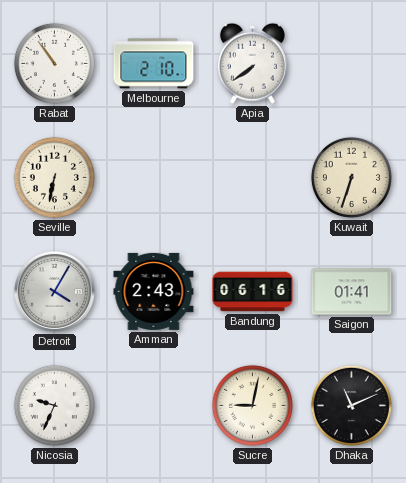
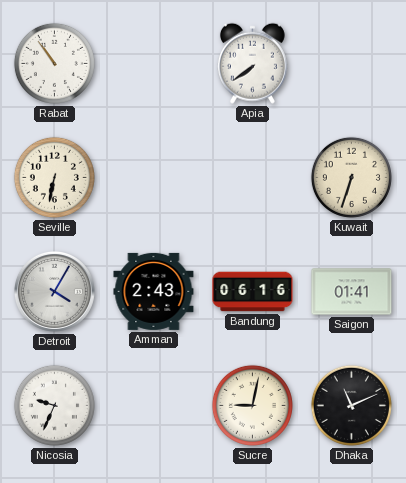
Melbourne: 2:10 -> none
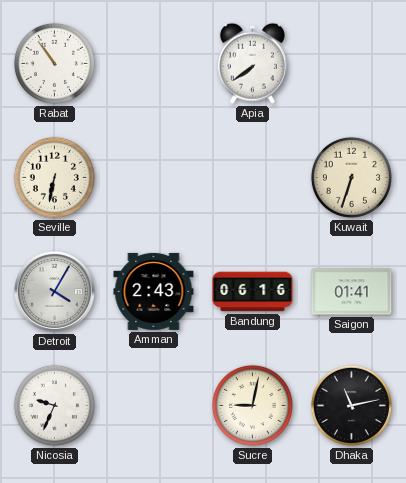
Dhaka: 11:11 -> 11:13
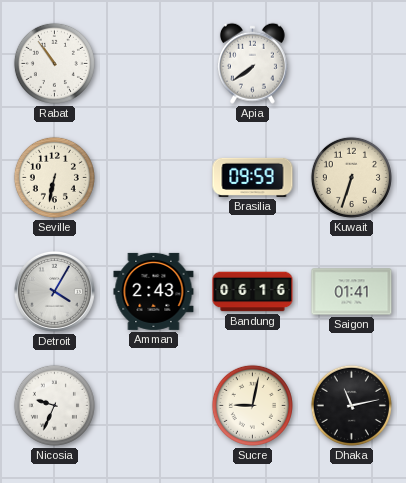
Brasilia: none -> 09:59
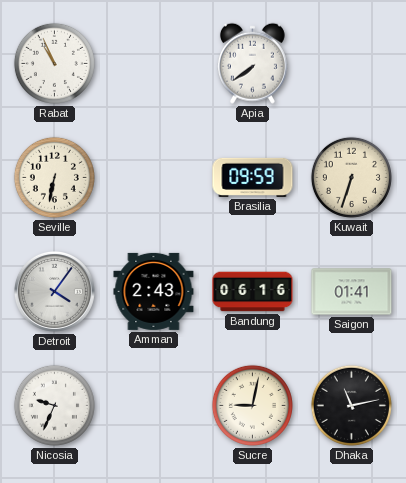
Rabat: 10:54 -> 10:56
Detroit: 4:05 -> 4:06
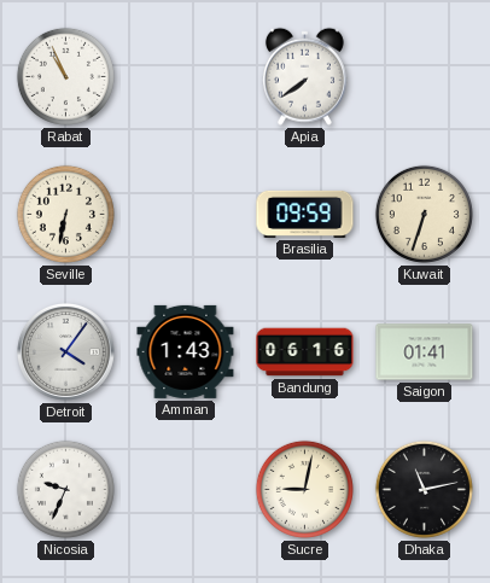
Amman: 2:43 -> 1:43
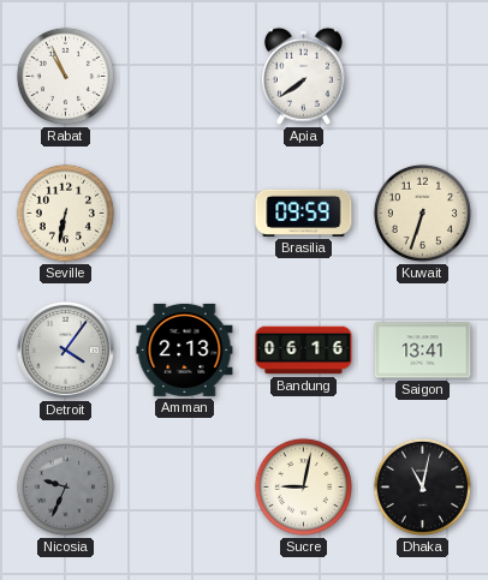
Amman: 1:43 -> 2:13
Saigon: 01:41 -> 13:41
Nicosia dial: white -> grey
Dhaka: 11:13 -> 11:02
